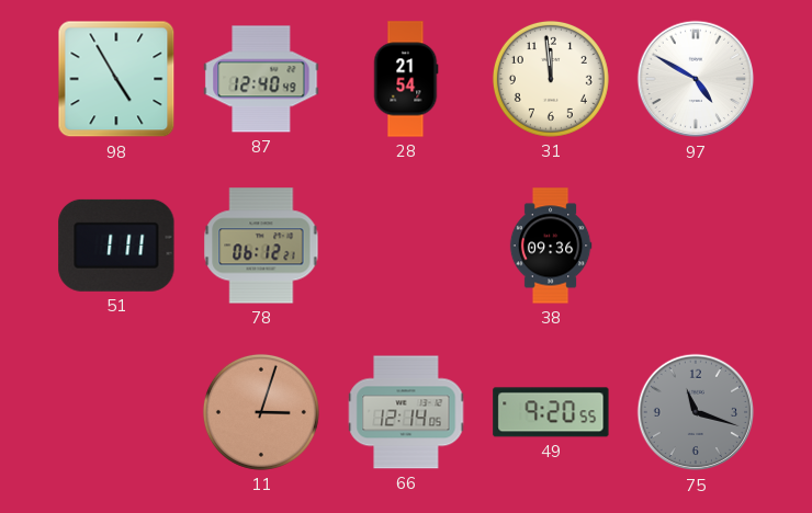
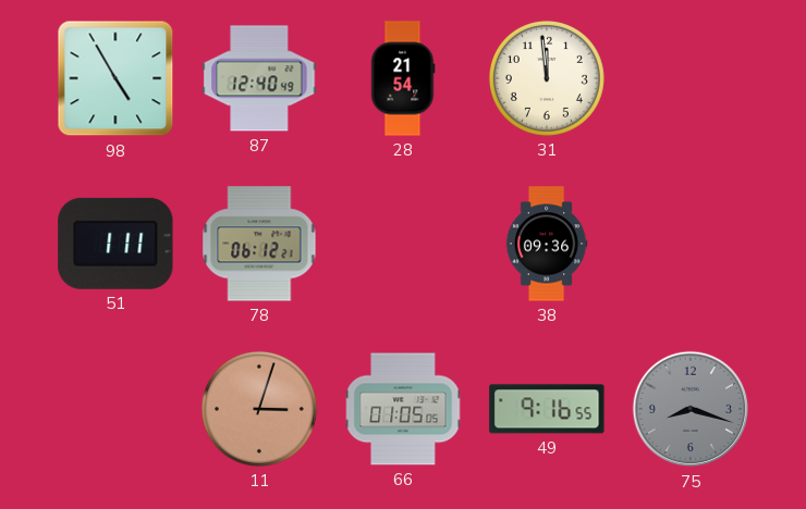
97: 4:50 -> none
66: 12:14 -> 01:05
49: 9:20 -> 9:16
75: 11:18 -> 8:18
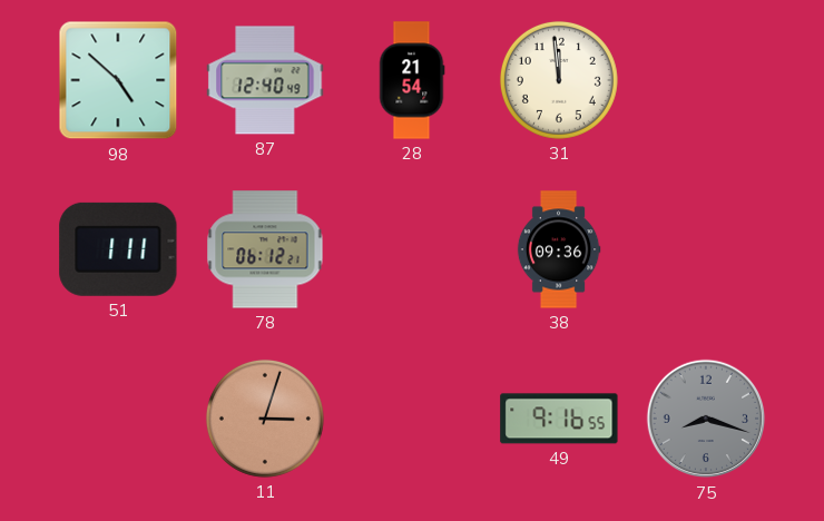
98: 4:55 -> 4:52
66: 01:05 -> none
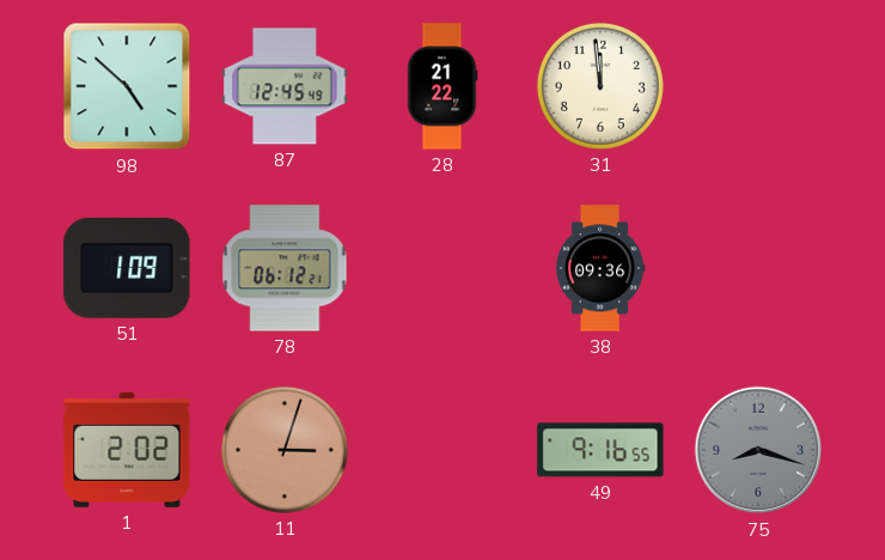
87: 12:40 -> 12:45
28: 21:54 -> 21:22
51: 1:11 -> 1:09
1: none -> 2:02
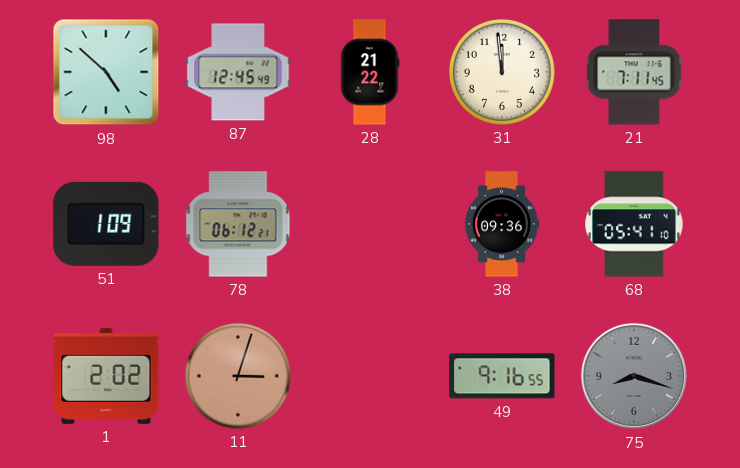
21: none -> 7:11
68: none -> 05:41
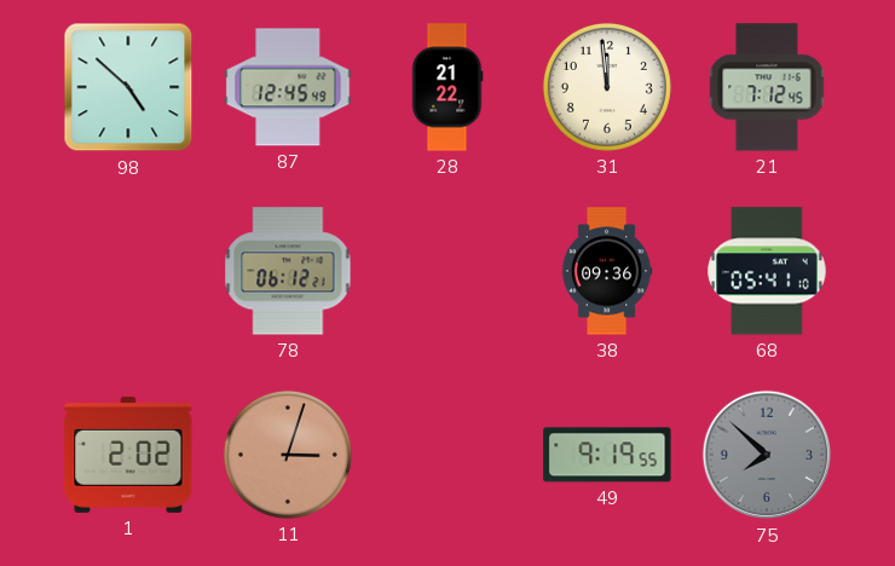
21: 7:11 -> 7:12
51: 1:09 -> none
49: 9:16 -> 9:19
75: 8:18 -> 7:52
